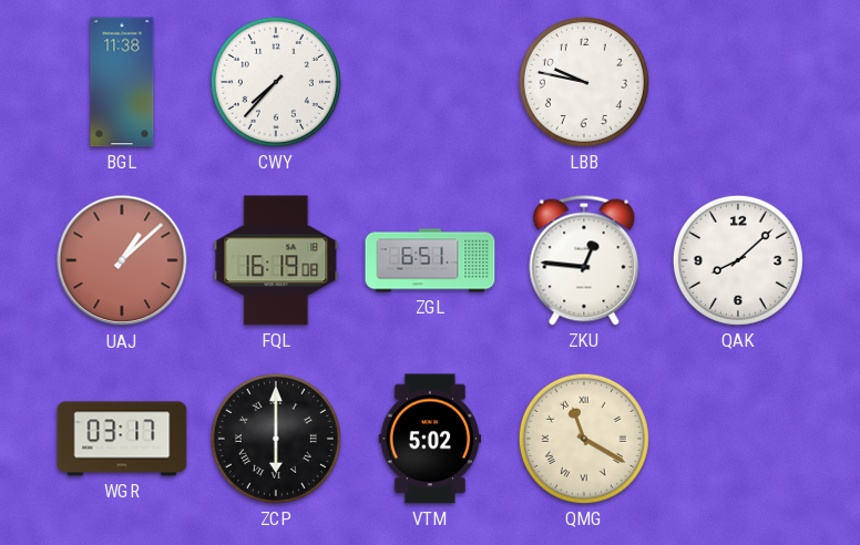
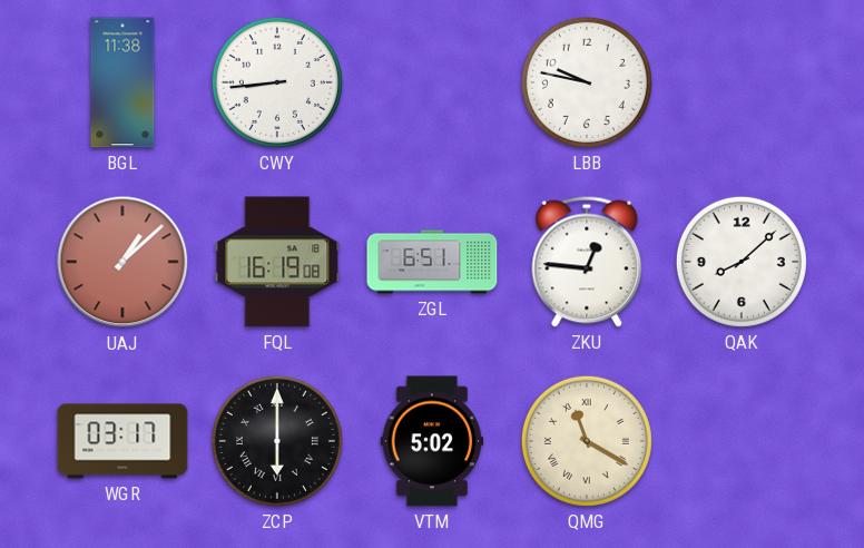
CWY: 7:37 -> 8:44
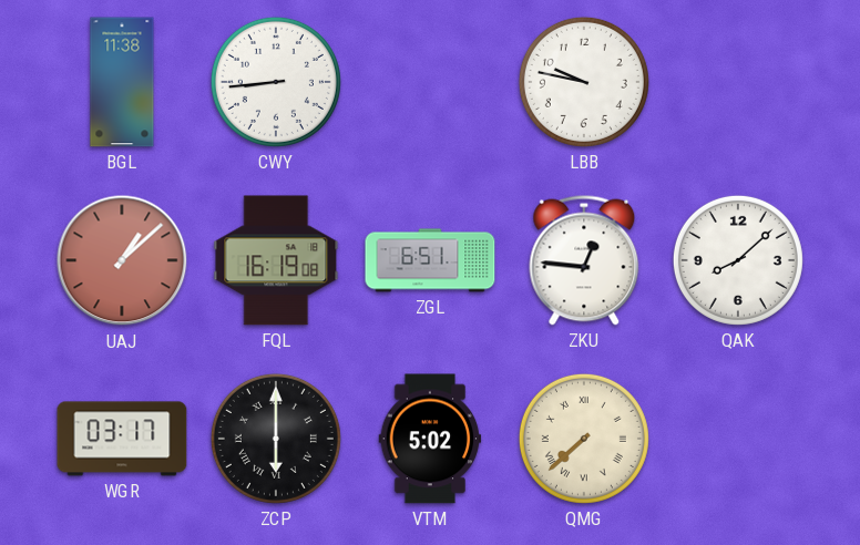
QMG: 11:20 -> 7:38
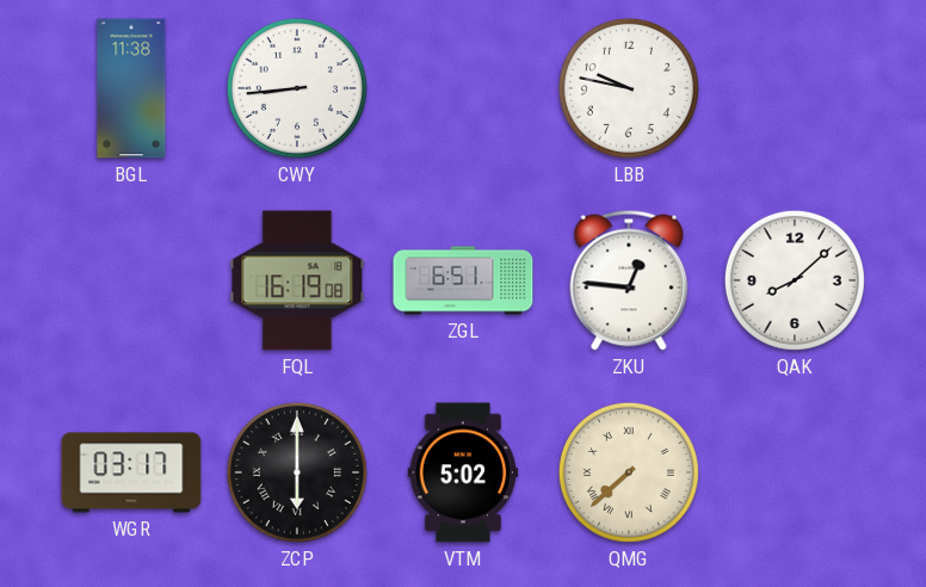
UAJ: 1:08 -> none
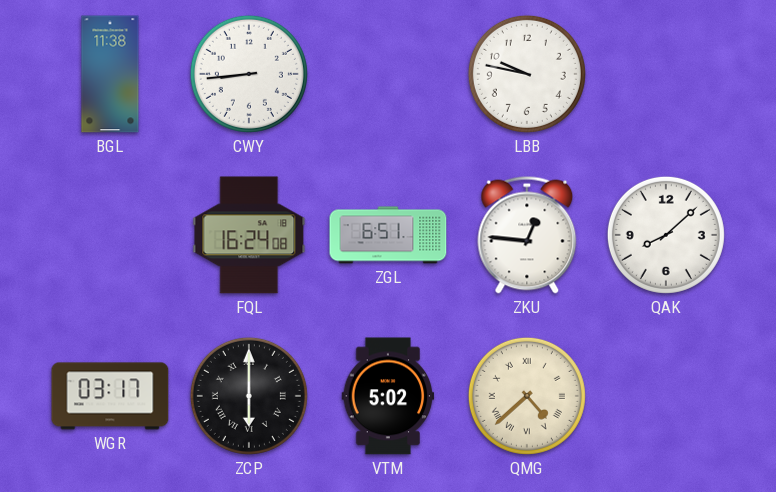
FQL: 16:19 -> 16:24
QMG: 7:38 -> 4:38
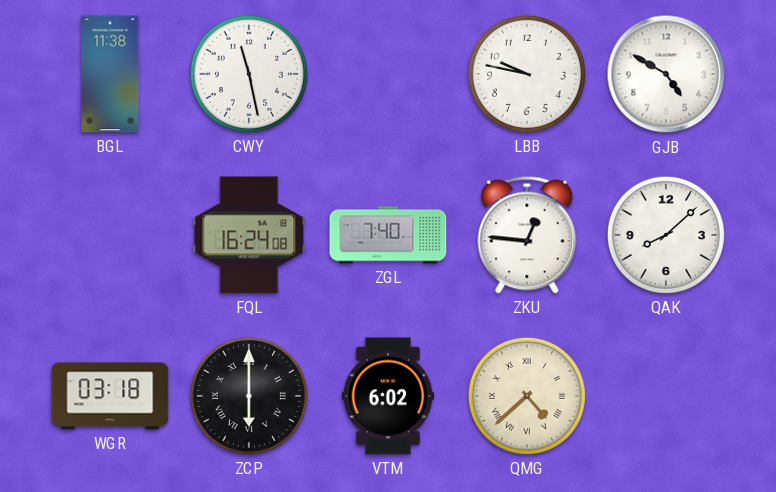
CWY: 8:44 -> 11:28
GJB: none -> 4:50
ZGL: 6:51 -> 7:40
WGR: 03:17 -> 03:18
VTM: 5:02 -> 6:02
